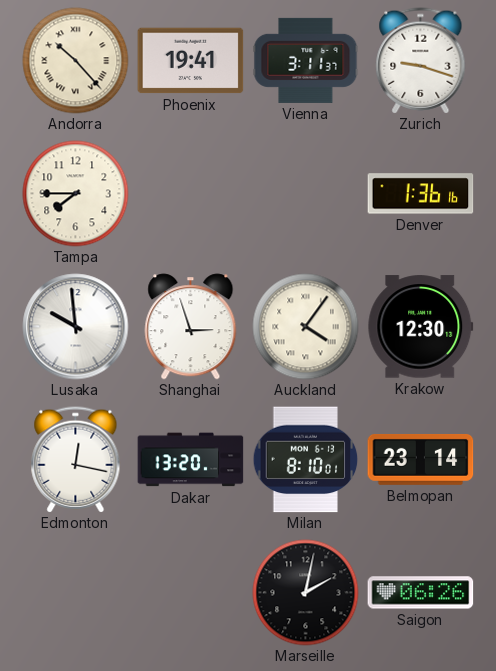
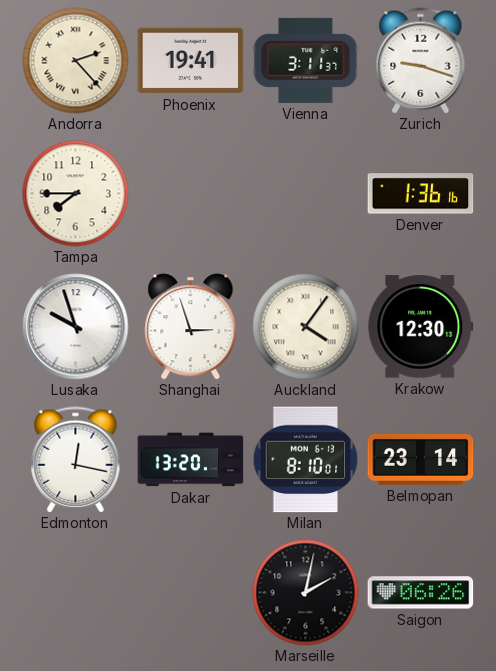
Andorra: 10:23 -> 2:23
Lusaka: 9:59 -> 9:57
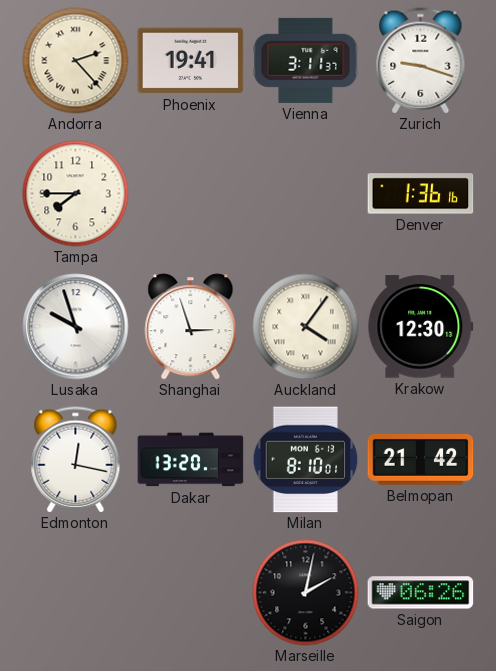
Belmopan: 23:14 -> 21:42
